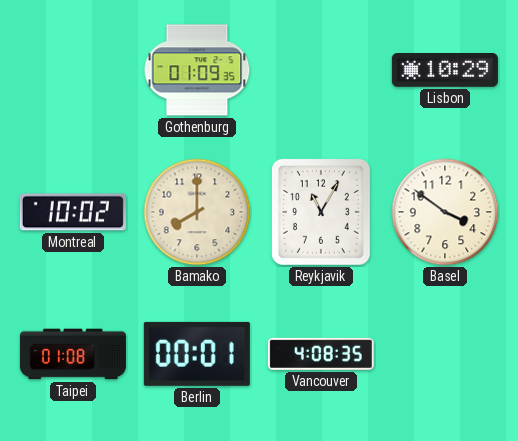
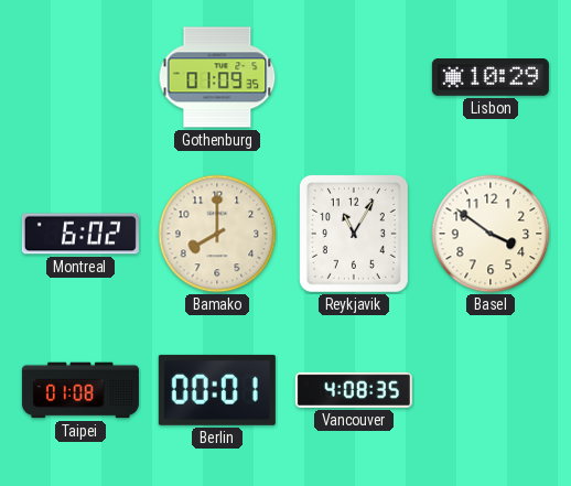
Montreal: 10:02 -> 6:02
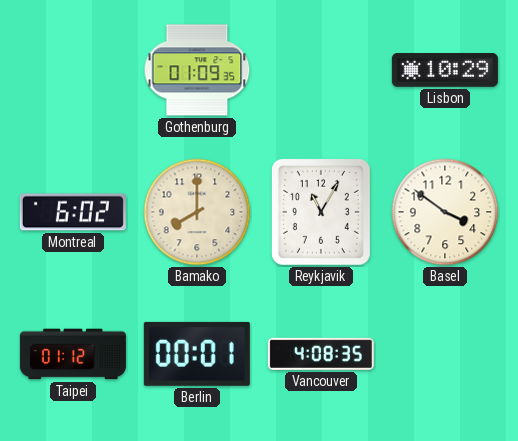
Taipei: 01:08 -> 01:12
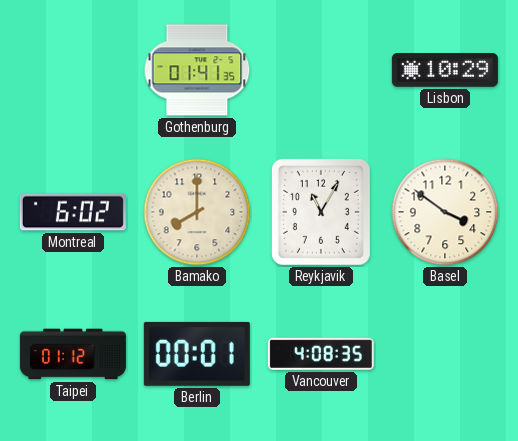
Gothenburg: 01:09 -> 01:41
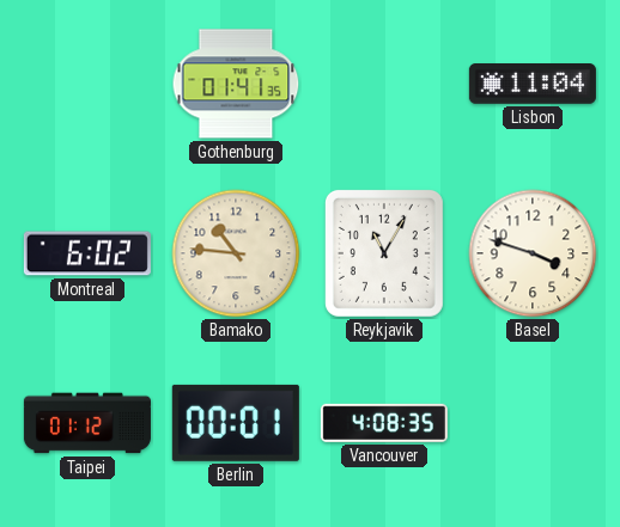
Lisbon: 10:29 -> 11:04
Bamako: 8:00 -> 10:46
Basel: 3:51 -> 3:48
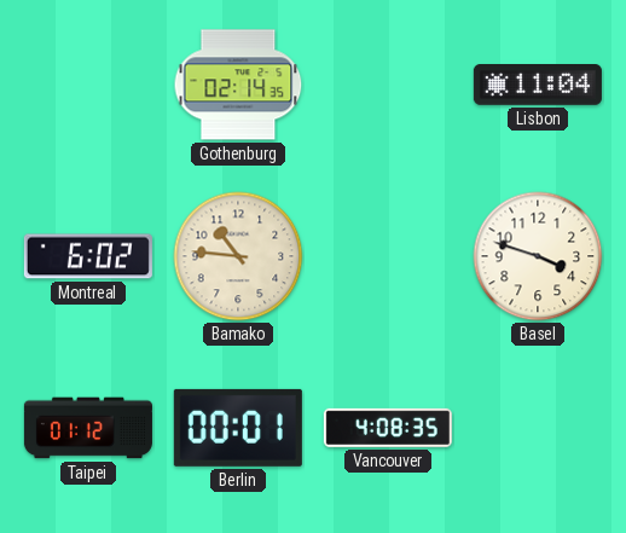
Gothenburg: 01:41 -> 02:14
Reykjavik: 11:05 -> none
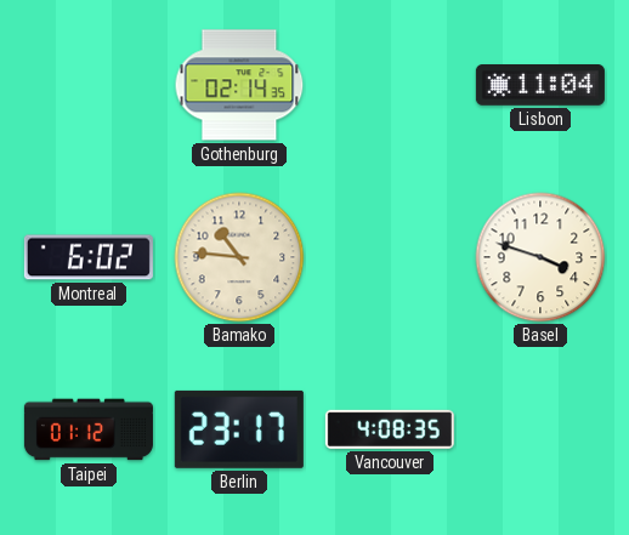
Berlin: 00:01 -> 23:17
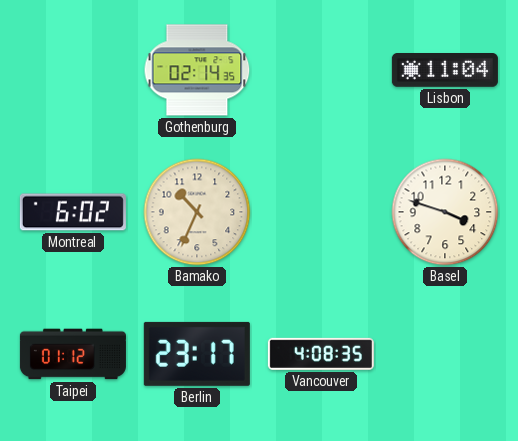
Bamako: 10:46 -> 10:34
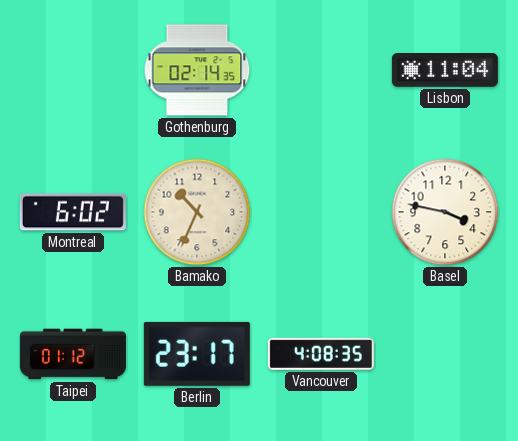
Basel: 3:48 -> 3:47
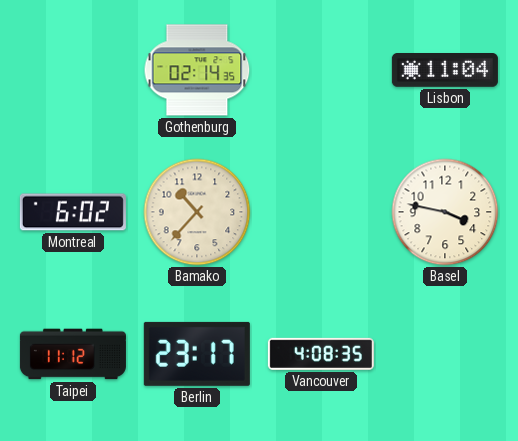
Bamako: 10:34 -> 10:37
Taipei: 01:12 -> 11:12
